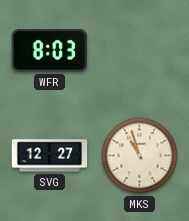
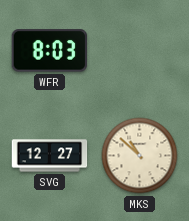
MKS: 10:57 -> 10:52
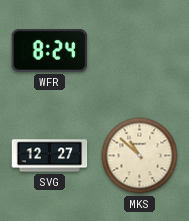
WFR: 8:03 -> 8:24
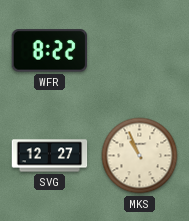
WFR: 8:24 -> 8:22
MKS: 10:52 -> 10:56
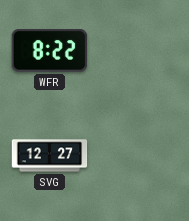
MKS: 10:56 -> none
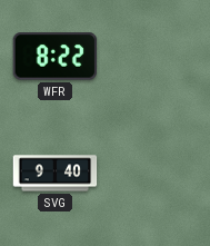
SVG: 12:27 -> 9:40
